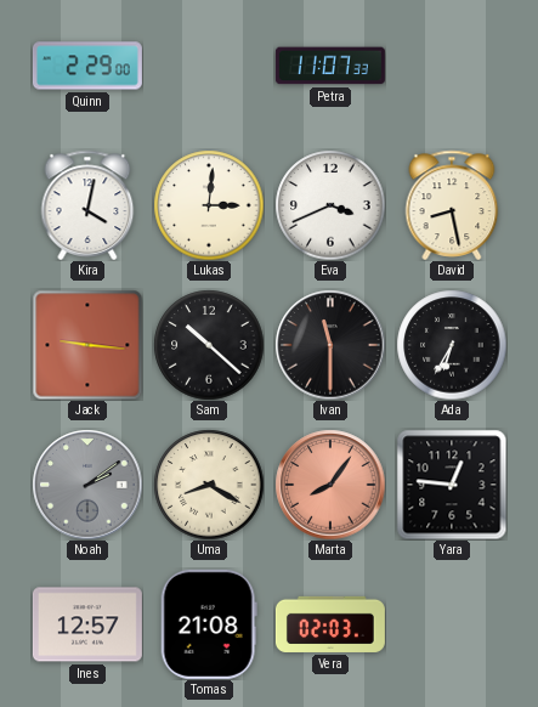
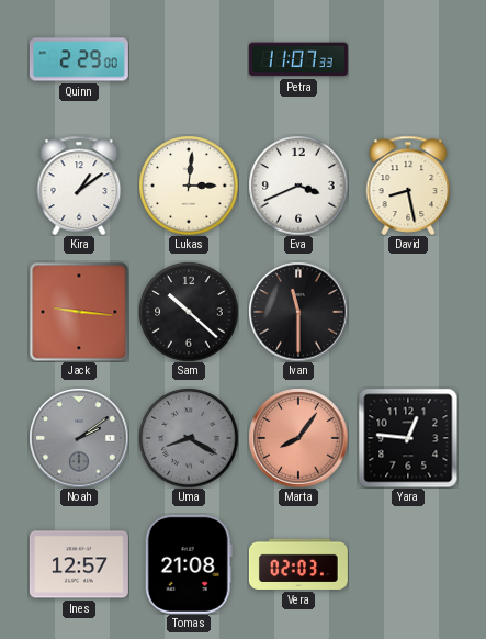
Kira: 4:02 -> 1:09
Ada: 6:35 -> none
Uma dial: cream -> grey
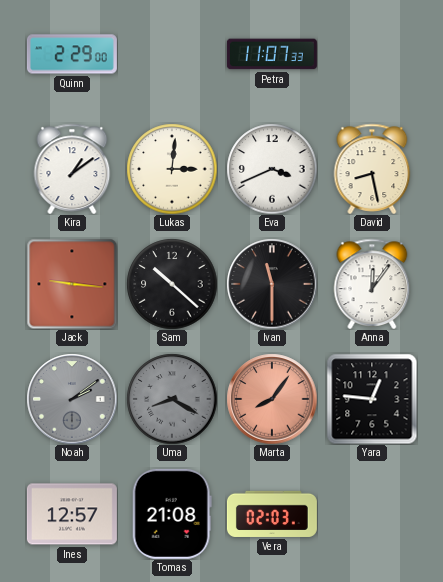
Anna: none -> 12:06
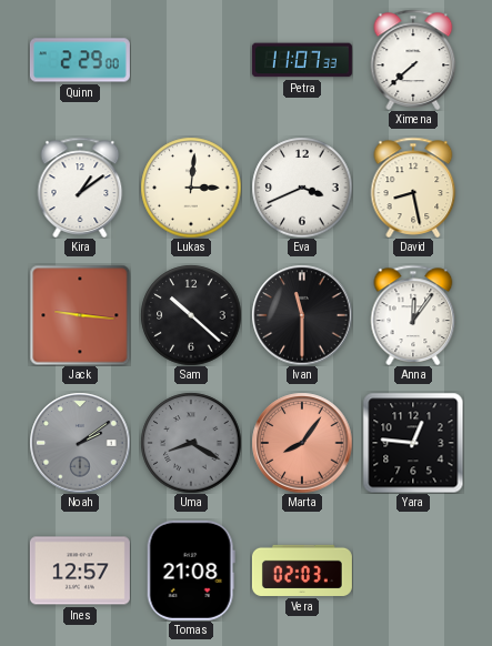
Ximena: none -> 7:38
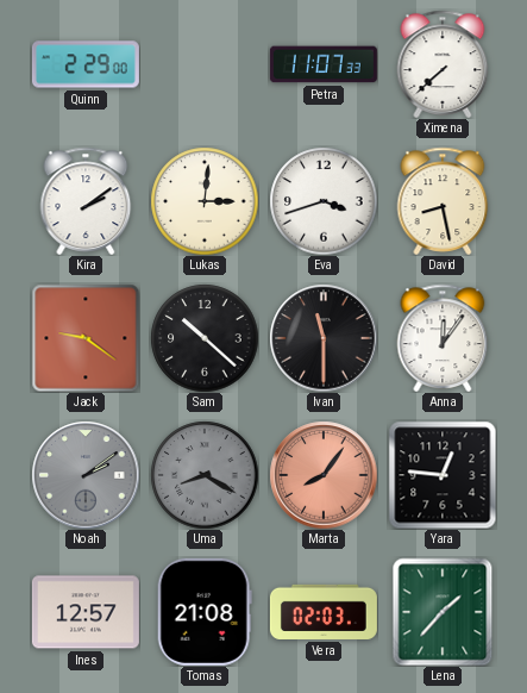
Kira: 1:09 -> 2:09
Eva: 3:41 -> 3:42
Jack: 9:16 -> 9:21
Lena: none -> 1:37
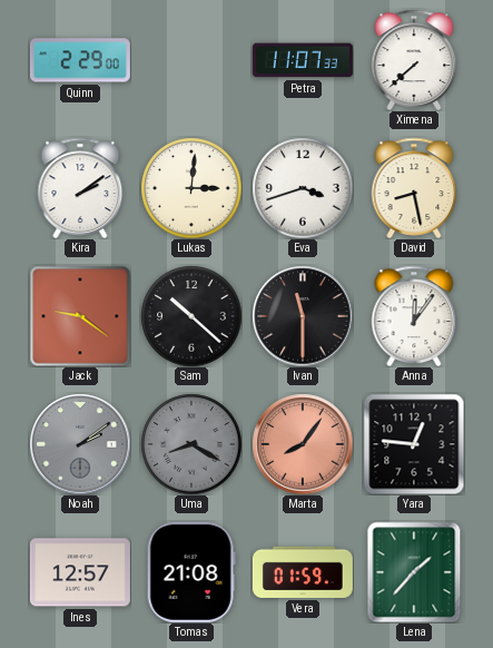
Vera: 02:03 -> 01:59
